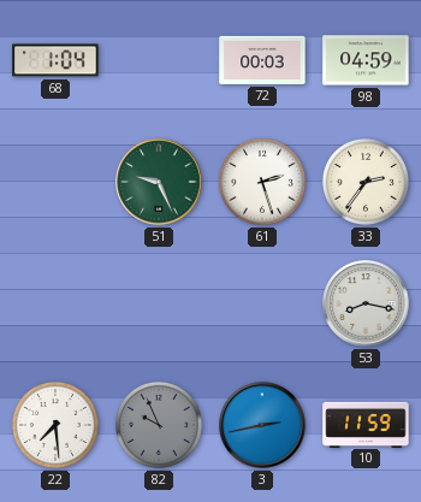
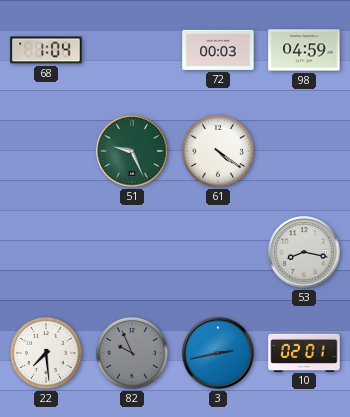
61: 2:27 -> 4:21
33: 2:36 -> none
10: 11:59 -> 02:01
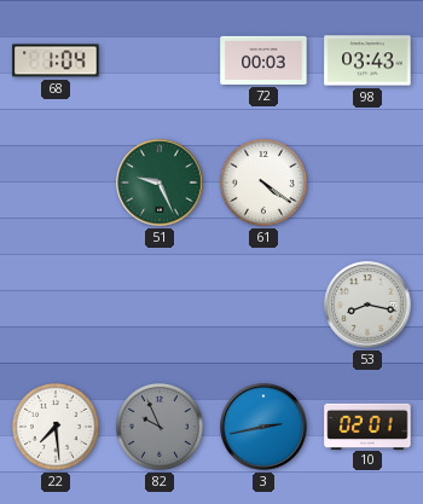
98: 04:59 -> 03:43
